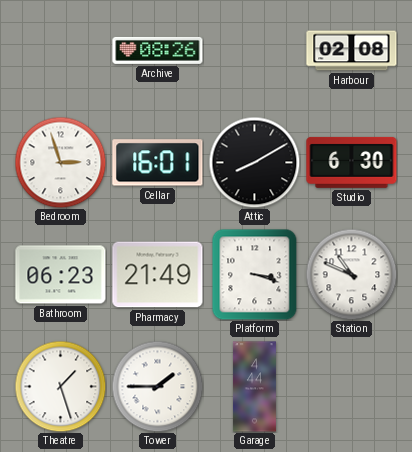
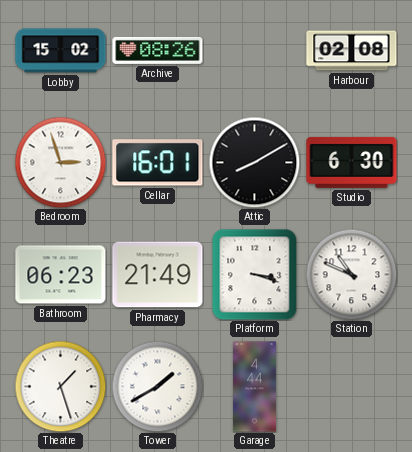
Lobby: none -> 15:02
Tower: 1:45 -> 1:40
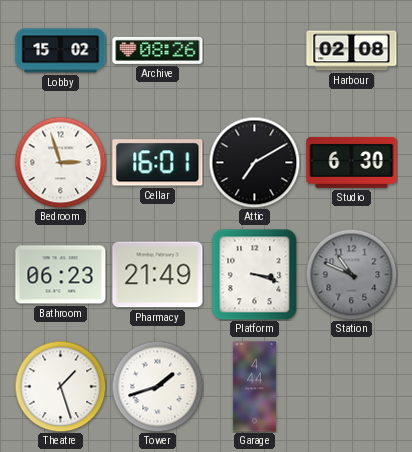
Attic: 8:10 -> 7:10
Station dial: white -> grey
Tower: 1:40 -> 1:42
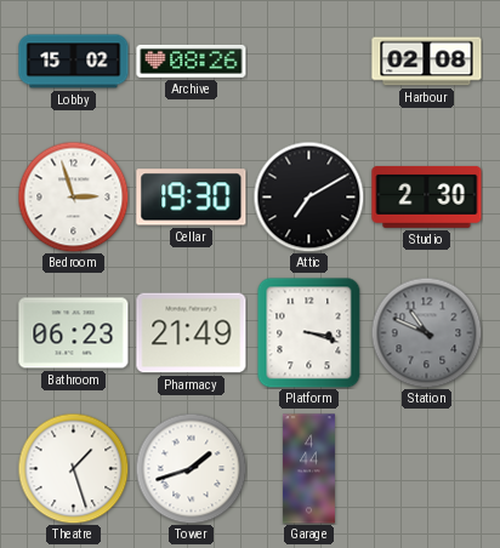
Cellar: 16:01 -> 19:30
Studio: 6:30 -> 2:30
